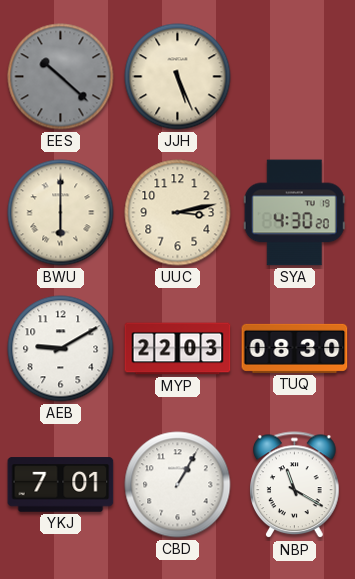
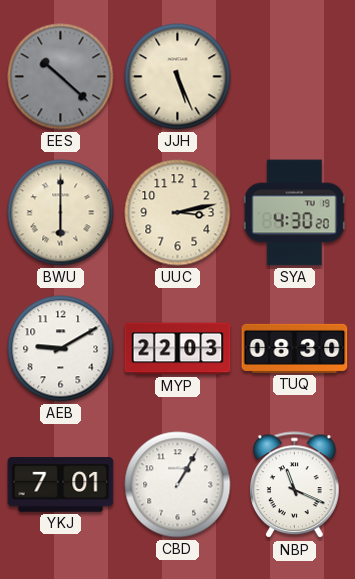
NBP: 11:20 -> 11:19
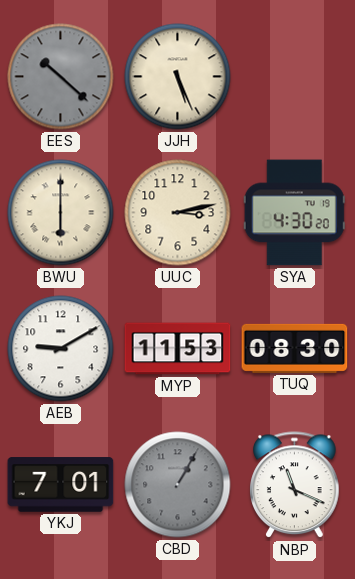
MYP: 22:03 -> 11:53
CBD dial: white -> grey
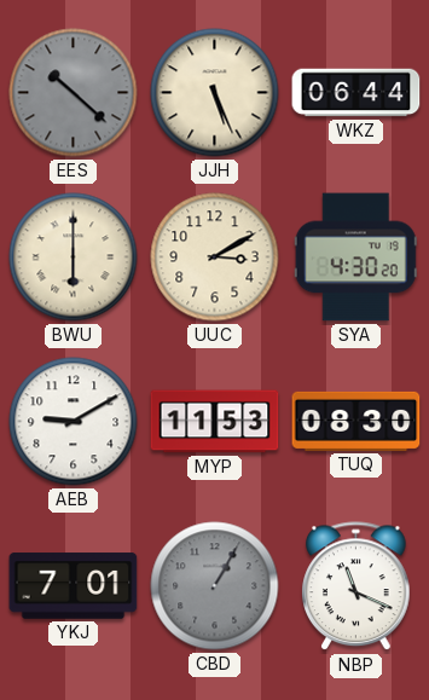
WKZ: none -> 06:44
UUC: 3:13 -> 3:10
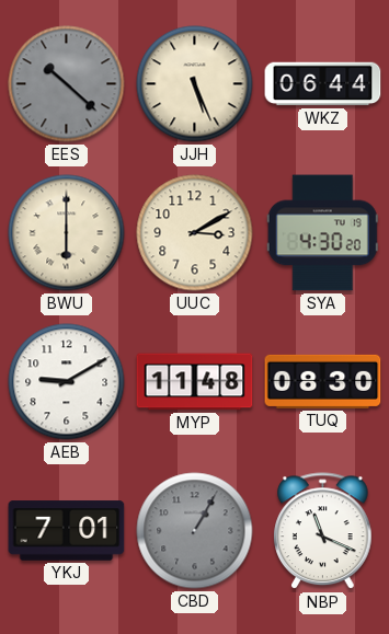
MYP: 11:53 -> 11:48
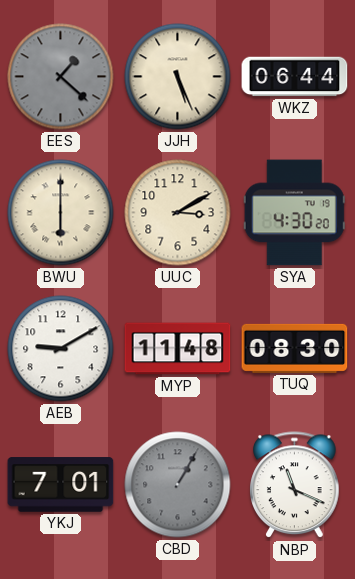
EES: 10:22 -> 1:22
